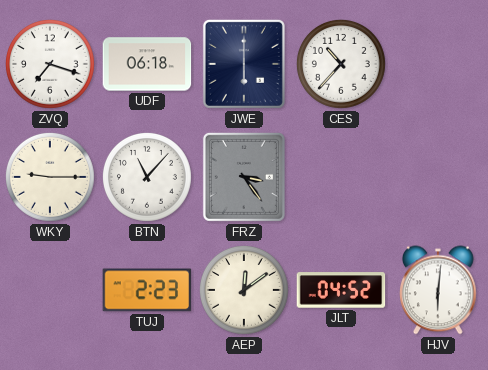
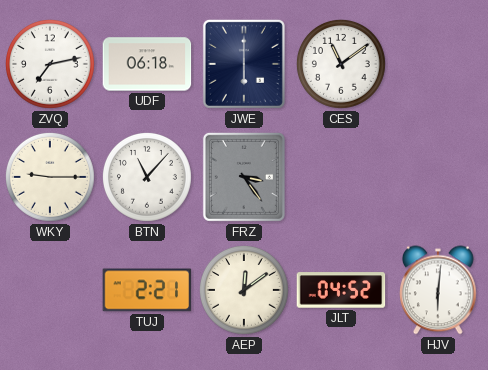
ZVQ: 7:18 -> 7:13
CES: 10:37 -> 11:09
TUJ: 2:23 -> 2:21
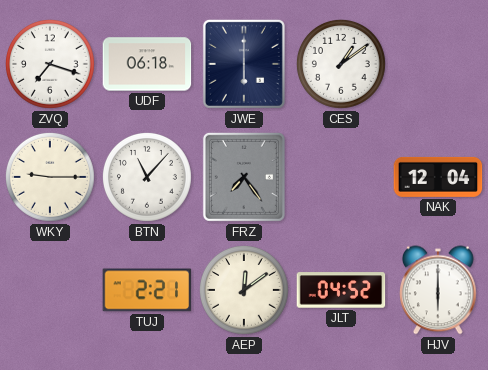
ZVQ: 7:13 -> 7:18
CES: 11:09 -> 1:09
FRZ: 3:24 -> 7:24
NAK: none -> 12:04
HJV: 6:01 -> 6:00
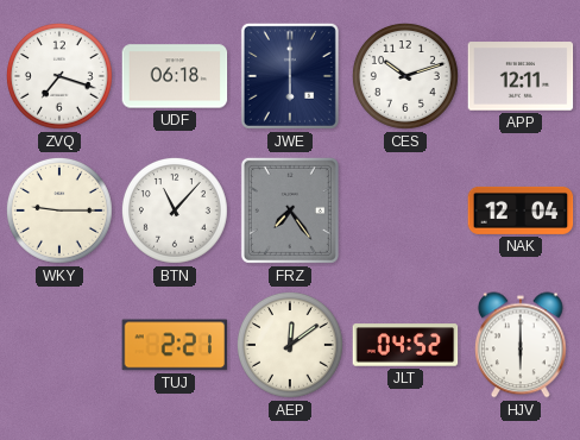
CES: 1:09 -> 10:12
APP: none -> 12:11
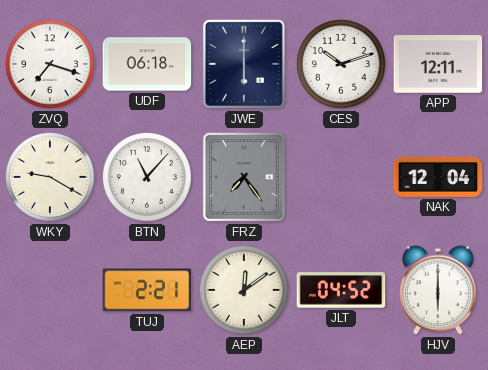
WKY: 9:15 -> 9:20
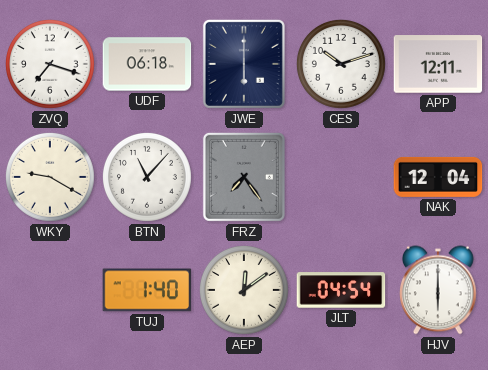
TUJ: 2:21 -> 1:40
JLT: 04:52 -> 04:54
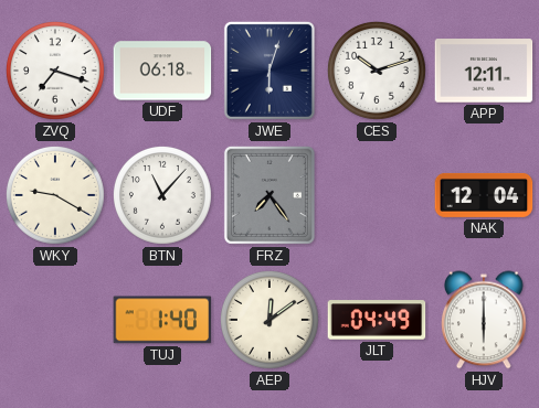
JWE: 6:00 -> 6:03
JLT: 04:54 -> 04:49
